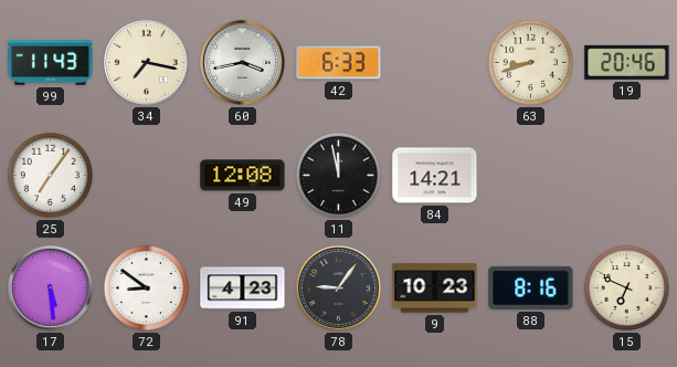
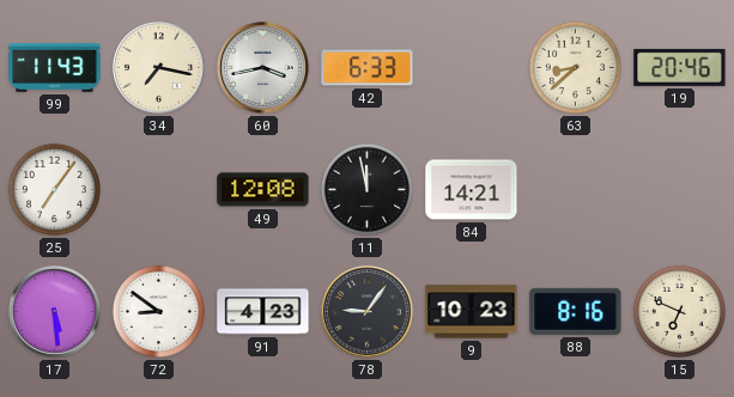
63: 8:42 -> 8:38
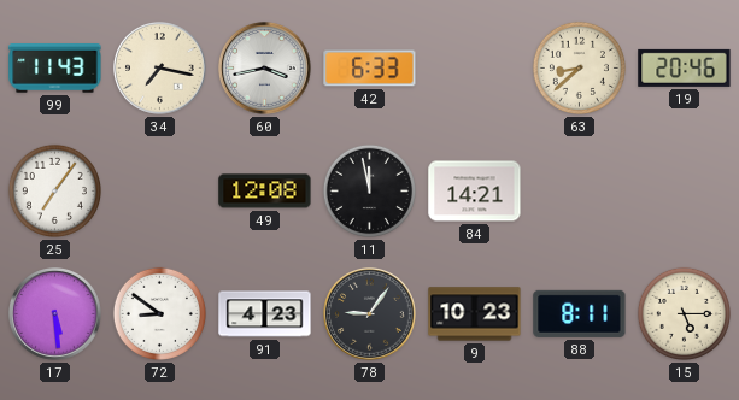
88: 8:16 -> 8:11
15: 6:49 -> 5:15
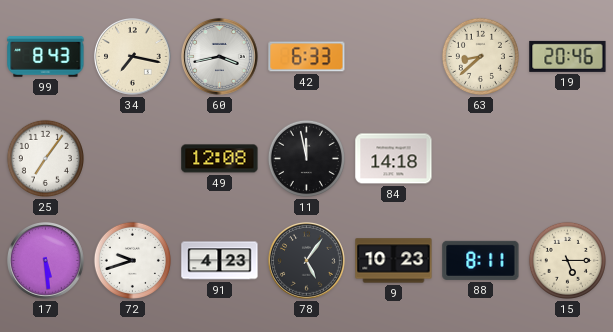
99: 11:43 -> 8:43
84: 14:21 -> 14:18
72: 8:51 -> 9:42
78: 9:06 -> 5:06
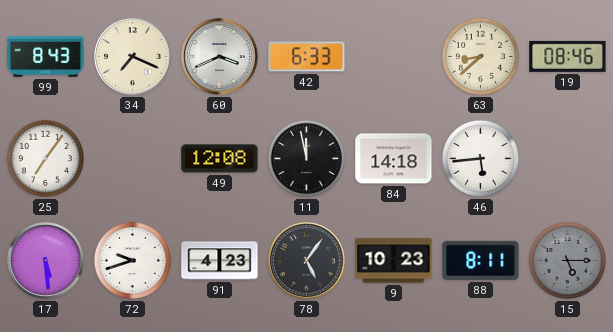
34: 7:17 -> 7:19
60: 3:43 -> 3:41
19: 20:46 -> 08:46
46: none -> 5:44
15 dial: cream -> grey
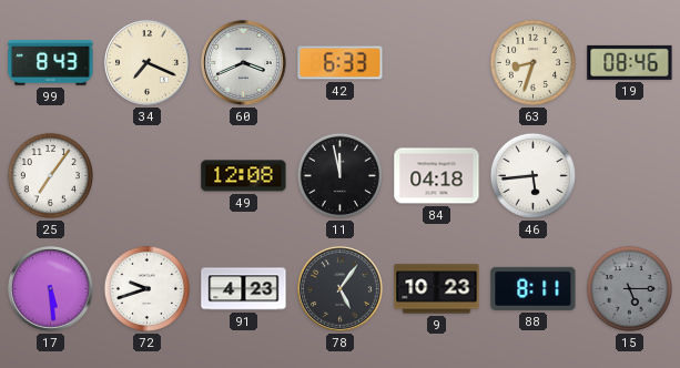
63: 8:38 -> 8:33
84: 14:18 -> 04:18
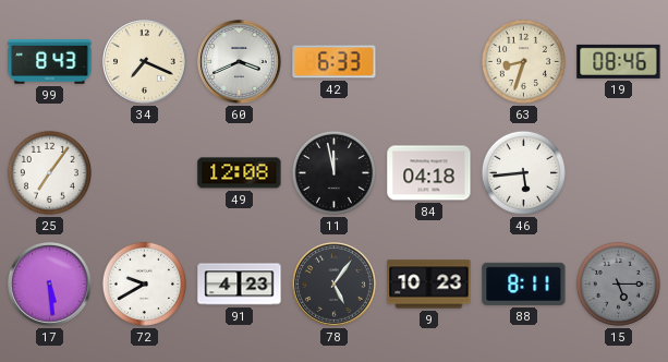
72: 9:42 -> 9:40
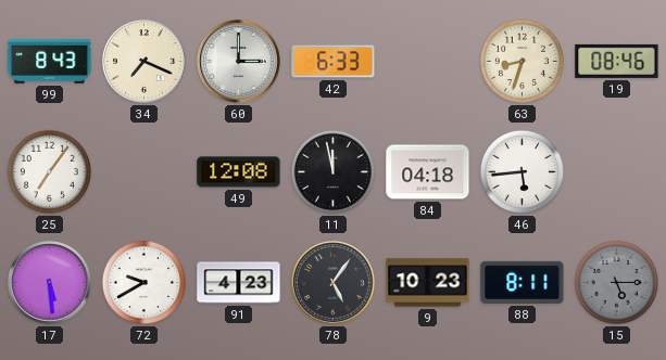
60: 3:41 -> 3:00
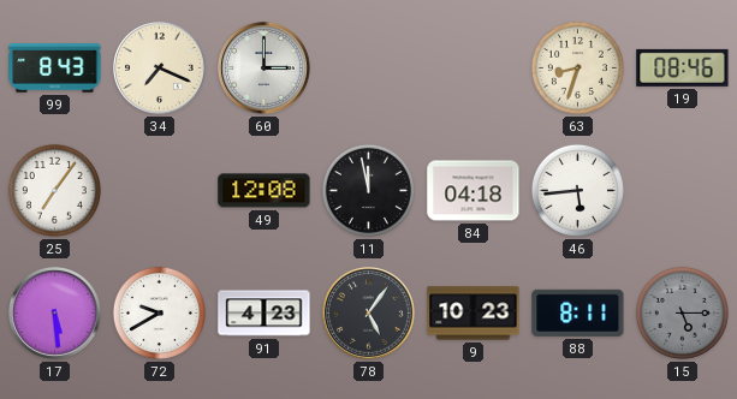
42: 6:33 -> none
